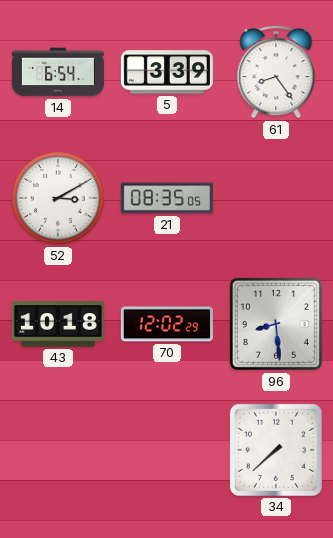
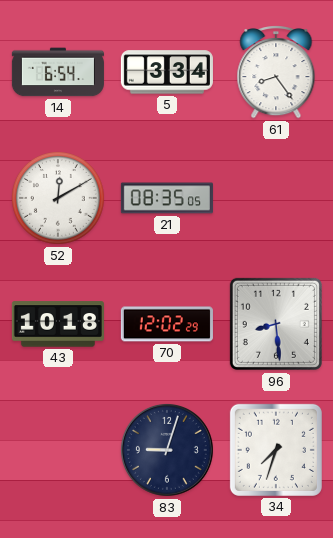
5: 3:39 -> 3:34
52: 3:10 -> 12:10
83: none -> 9:03
34: 7:38 -> 7:33
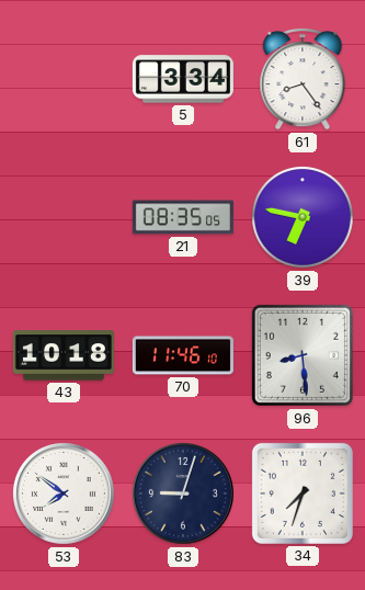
14: 6:54 -> none
52: 12:10 -> none
39: none -> 6:47
70: 12:02 -> 11:46
53: none -> 7:51
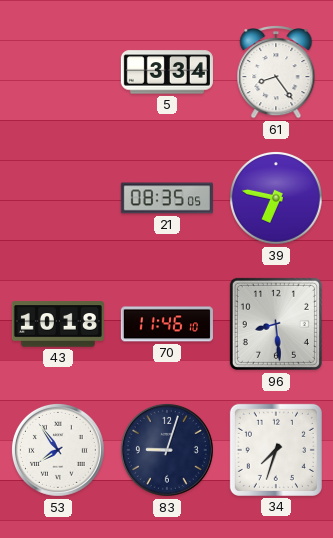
53: 7:51 -> 7:54
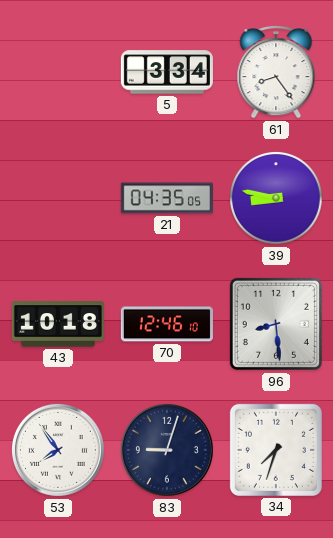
21: 08:35 -> 04:35
39: 6:47 -> 8:47
70: 11:46 -> 12:46
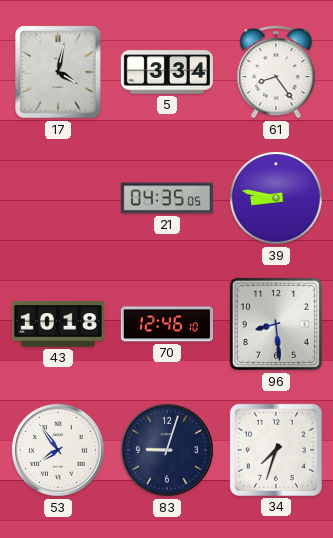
17: none -> 4:02
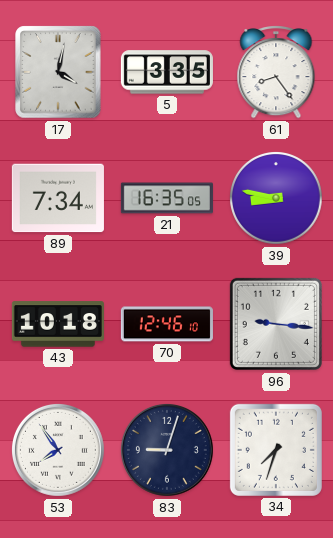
5: 3:34 -> 3:35
89: none -> 7:34
21: 04:35 -> 16:35
96: 8:29 -> 9:16
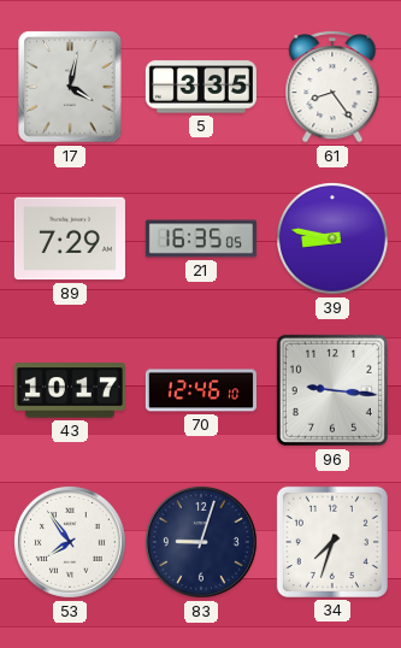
89: 7:34 -> 7:29
43: 10:18 -> 10:17
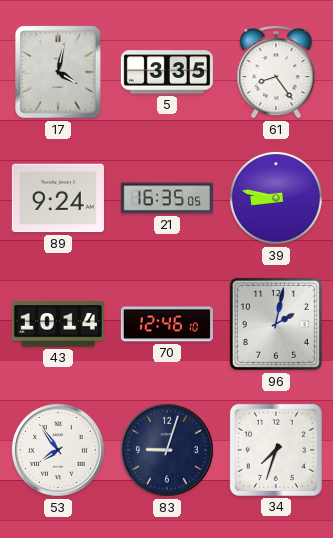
89: 7:29 -> 9:24
43: 10:17 -> 10:14
96: 9:16 -> 2:02
